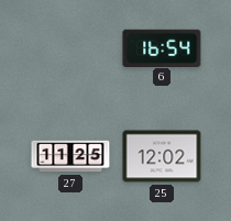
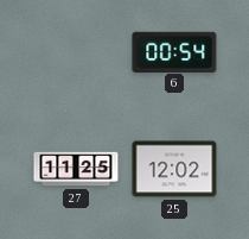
6: 16:54 -> 00:54
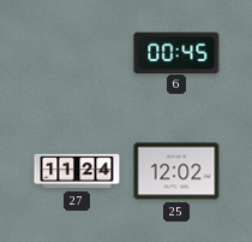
6: 00:54 -> 00:45
27: 11:25 -> 11:24
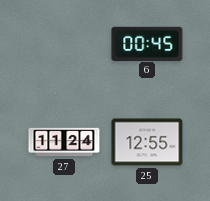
25: 12:02 -> 12:55
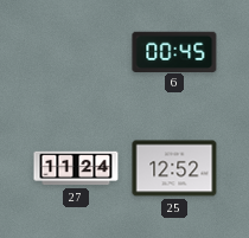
25: 12:55 -> 12:52
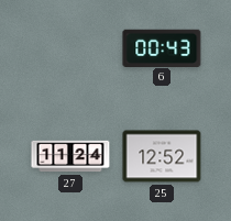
6: 00:45 -> 00:43
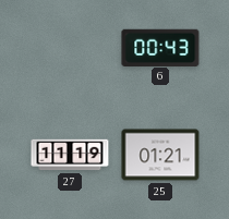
27: 11:24 -> 11:19
25: 12:52 -> 01:21
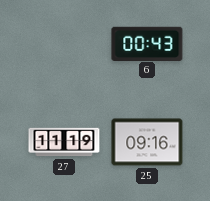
25: 01:21 -> 09:16
